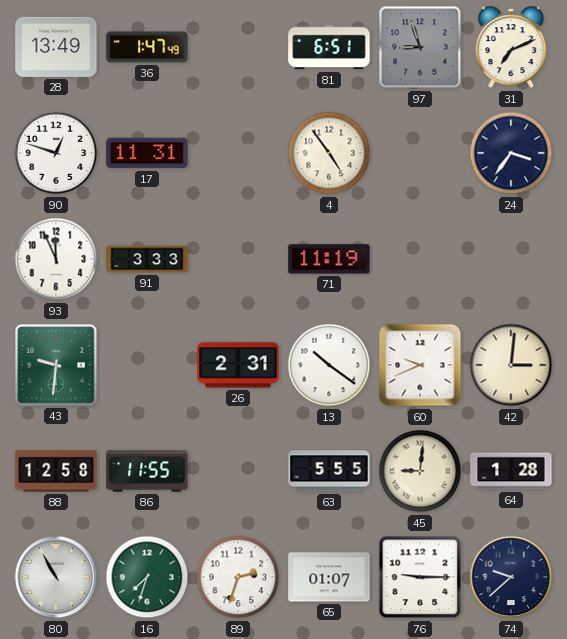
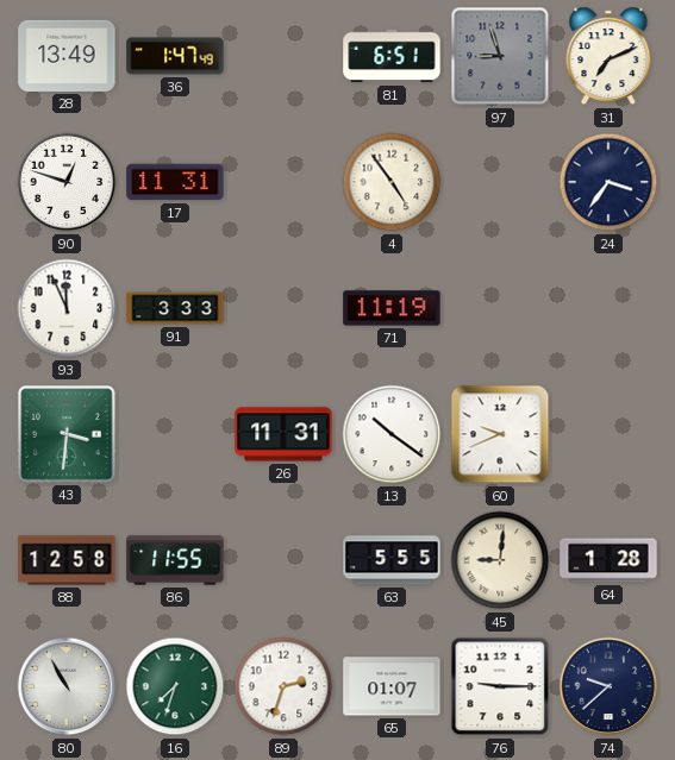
43: 9:31 -> 3:31
26: 2:31 -> 11:31
42: 3:01 -> none
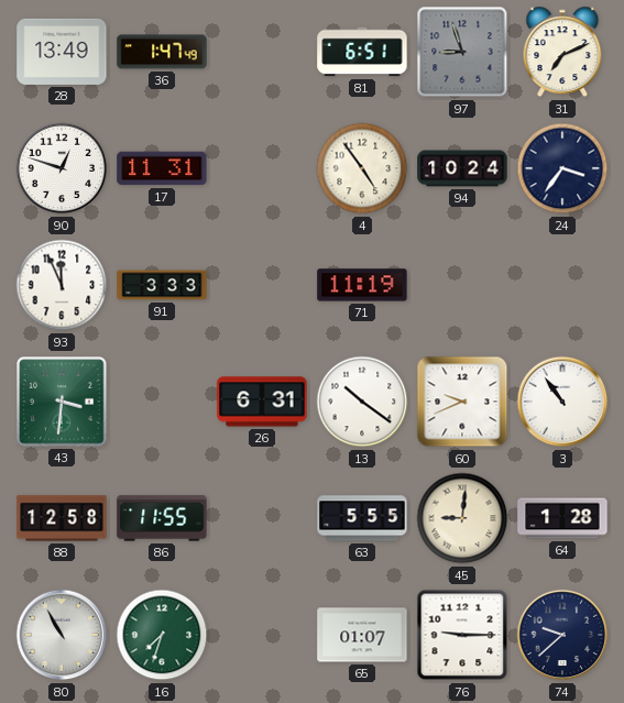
94: none -> 10:24
26: 11:31 -> 6:31
3: none -> 10:54
89: 2:33 -> none
